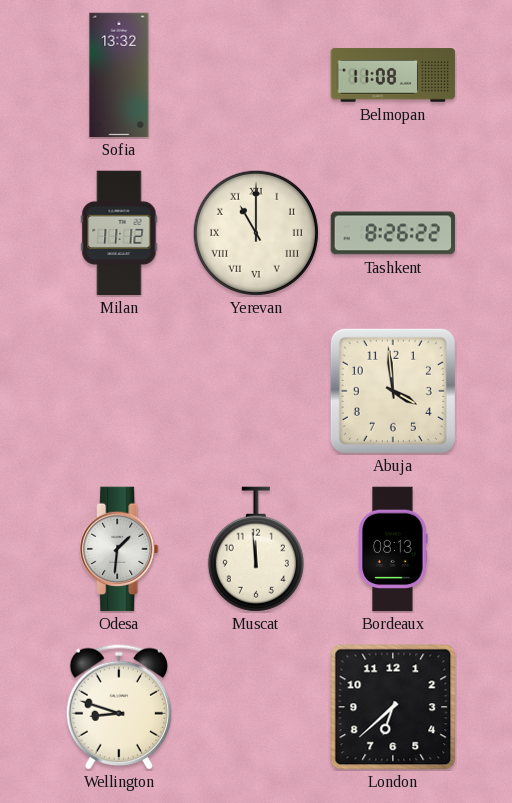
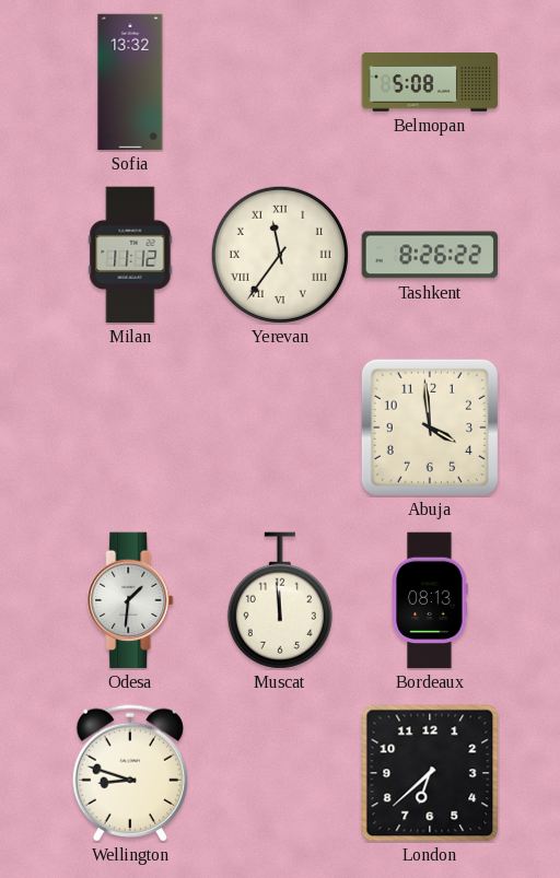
Belmopan: 11:08 -> 5:08
Yerevan: 11:00 -> 11:36
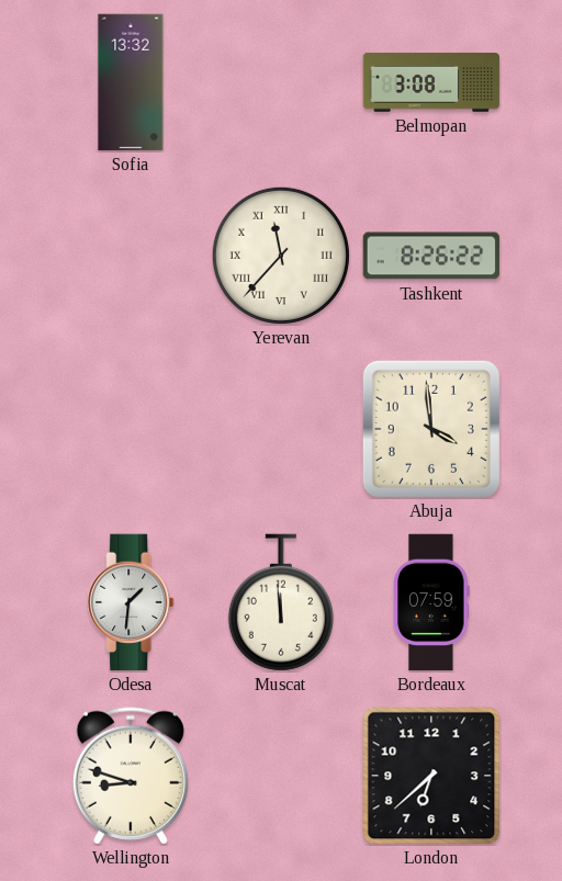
Belmopan: 5:08 -> 3:08
Milan: 11:12 -> none
Yerevan: 11:36 -> 11:37
Bordeaux: 08:13 -> 07:59
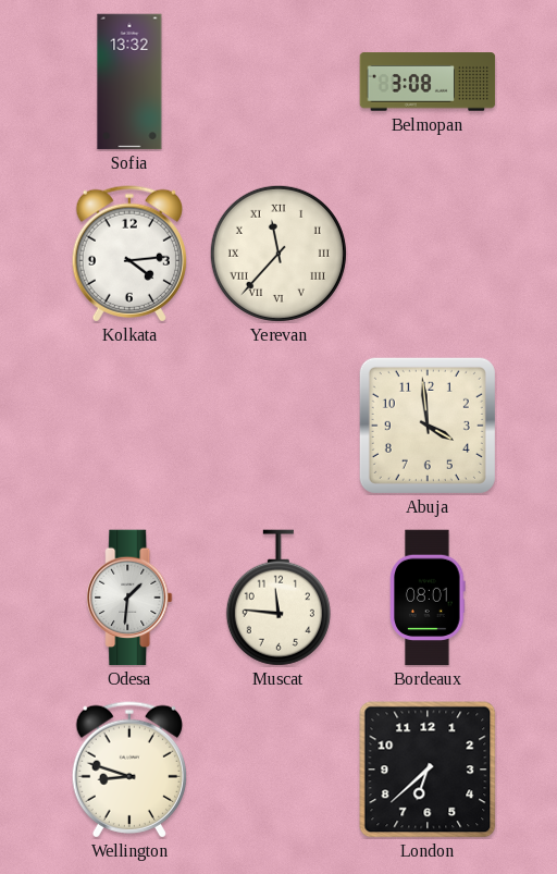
Kolkata: none -> 4:14
Tashkent: 8:26 -> none
Muscat: 11:59 -> 11:46
Bordeaux: 07:59 -> 08:01
